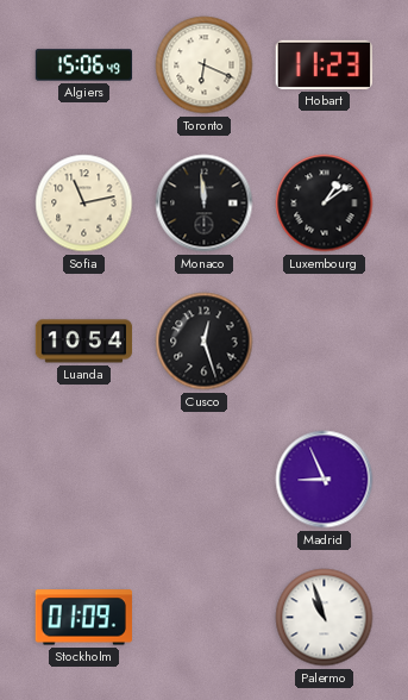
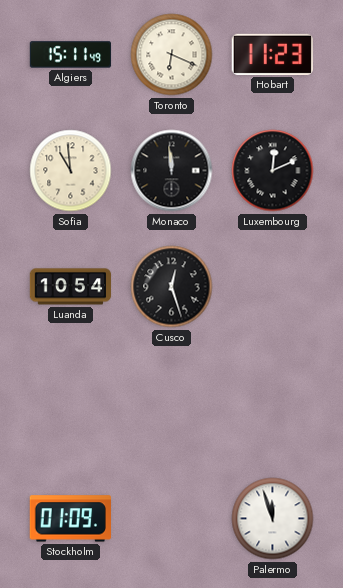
Algiers: 15:06 -> 15:11
Sofia: 11:13 -> 10:59
Luxembourg: 1:09 -> 12:11
Madrid: 8:56 -> none
Palermo: 10:57 -> 11:57
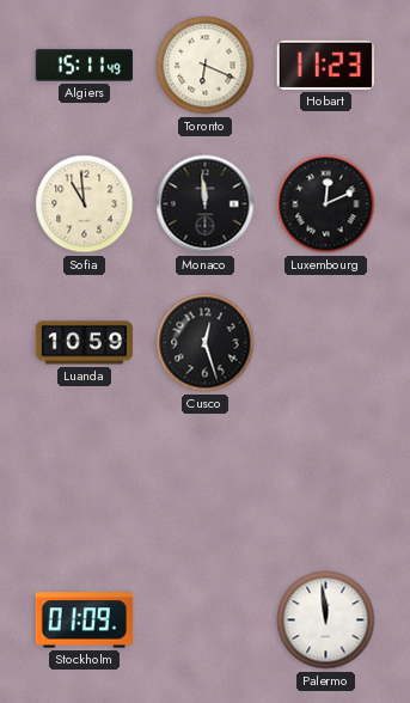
Luanda: 10:54 -> 10:59
Palermo: 11:57 -> 11:59
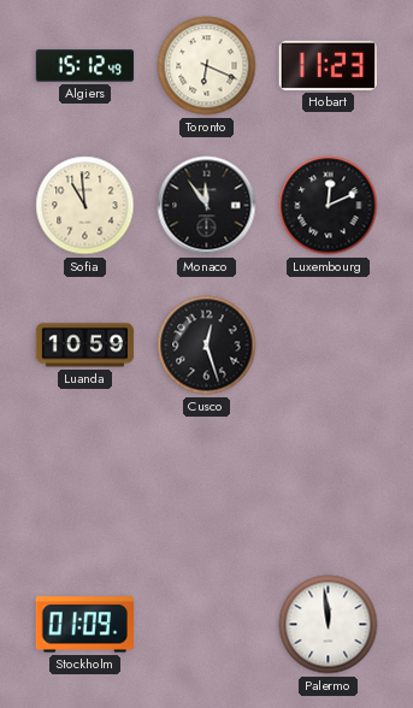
Algiers: 15:11 -> 15:12
Monaco: 11:59 -> 11:54
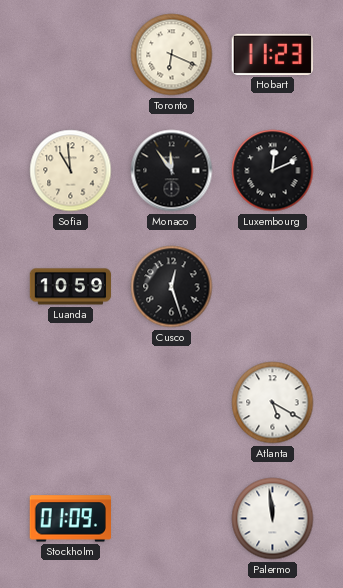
Algiers: 15:12 -> none
Atlanta: none -> 5:20
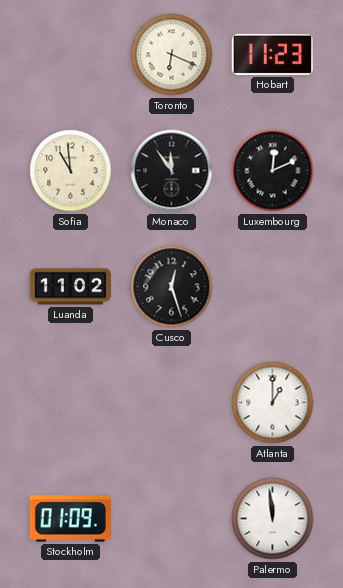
Luanda: 10:59 -> 11:02
Atlanta: 5:20 -> 1:00
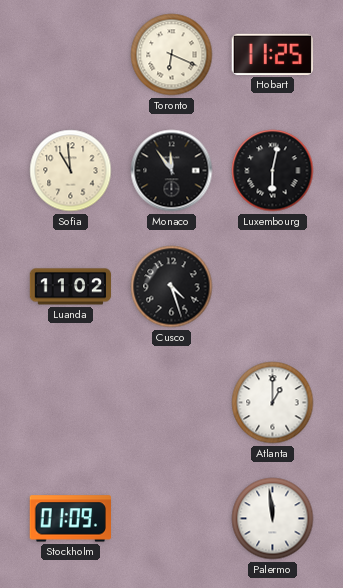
Hobart: 11:23 -> 11:25
Luxembourg: 12:11 -> 6:02
Cusco: 12:27 -> 4:27
